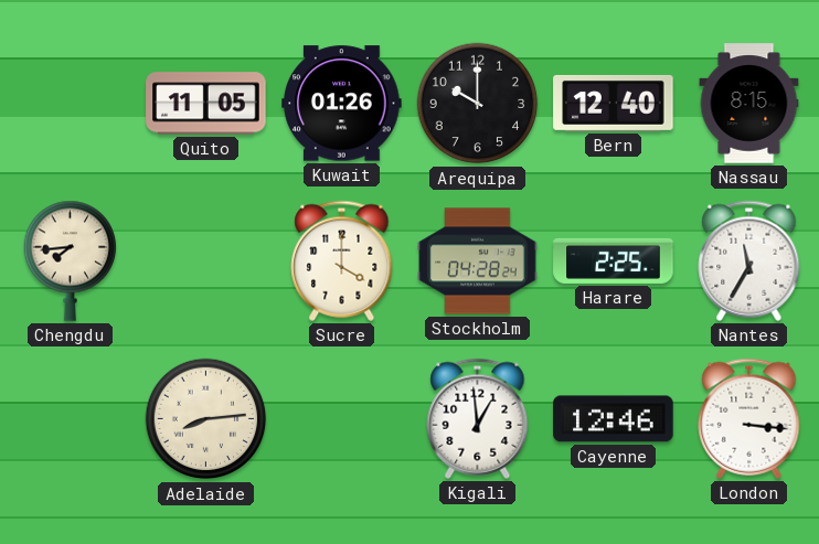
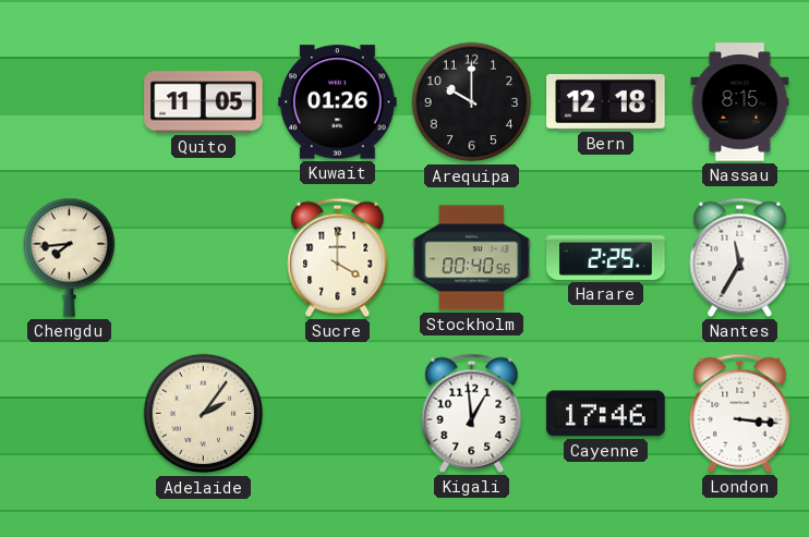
Bern: 12:40 -> 12:18
Stockholm: 04:28 -> 00:40
Adelaide: 8:14 -> 2:06
Cayenne: 12:46 -> 17:46
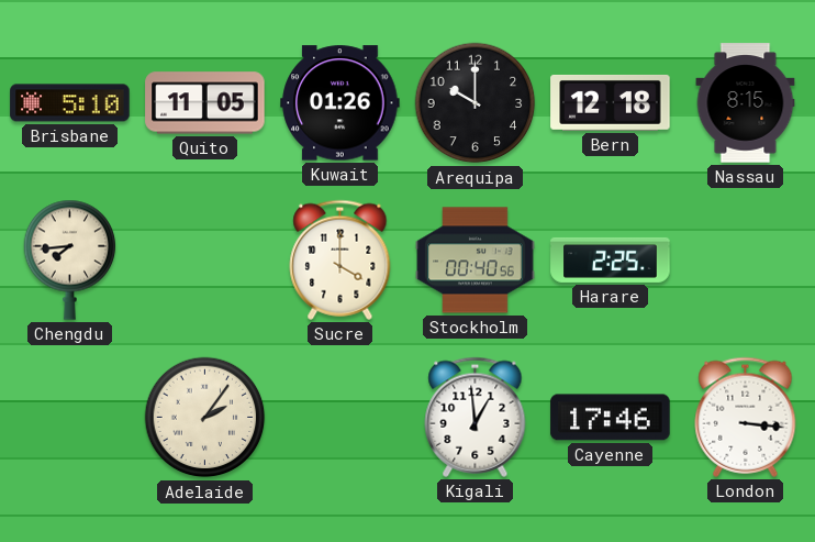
Brisbane: none -> 5:10
Nantes: 11:35 -> none
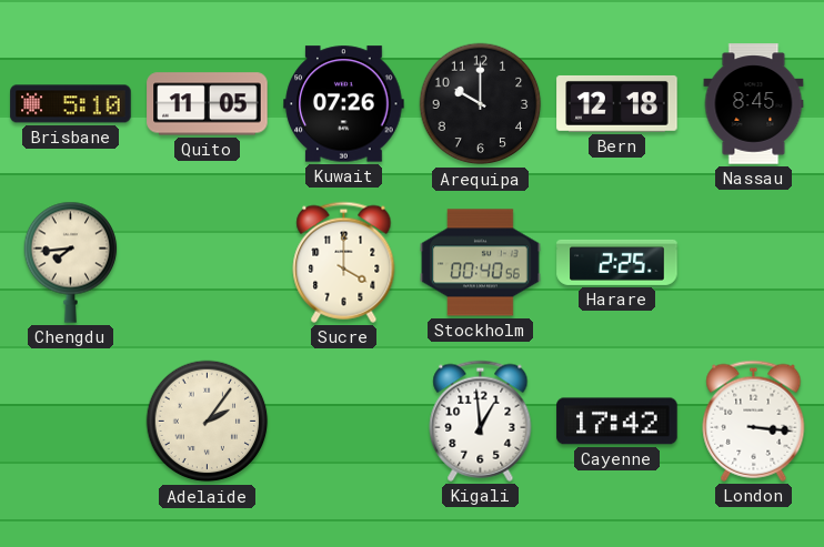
Kuwait: 01:26 -> 07:26
Nassau: 8:15 -> 8:45
Cayenne: 17:46 -> 17:42
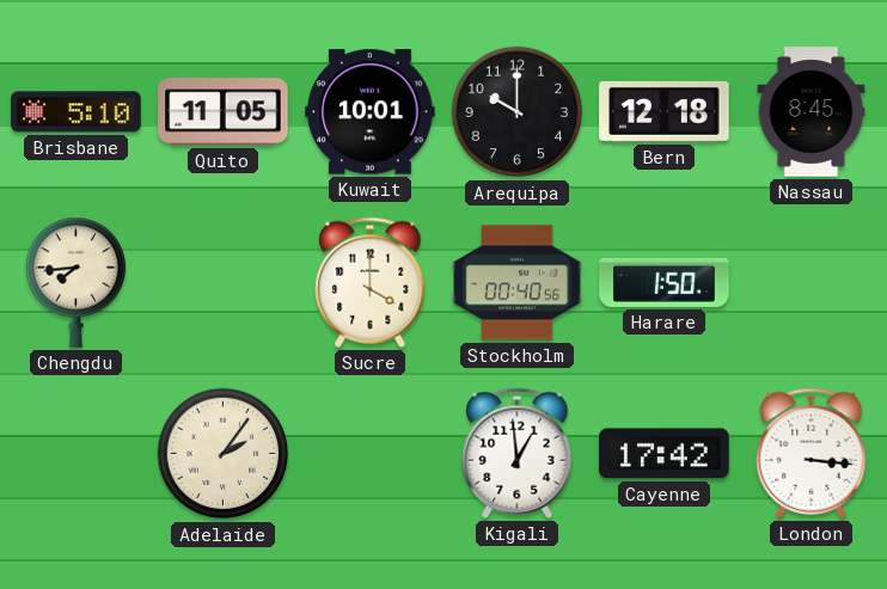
Kuwait: 07:26 -> 10:01
Harare: 2:25 -> 1:50
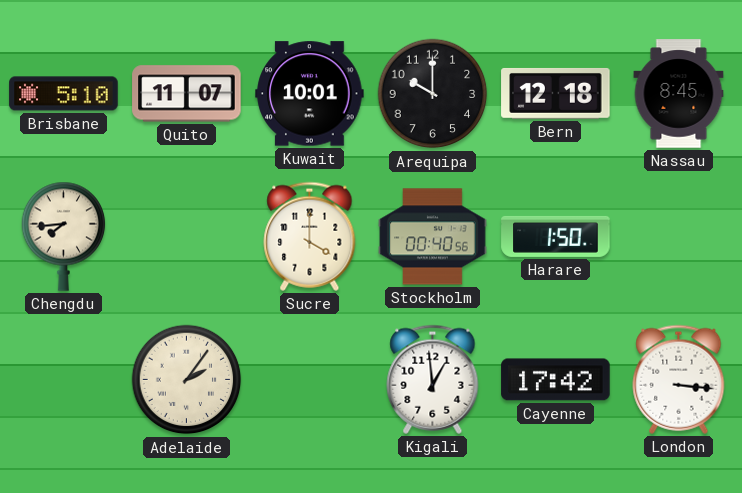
Quito: 11:05 -> 11:07
